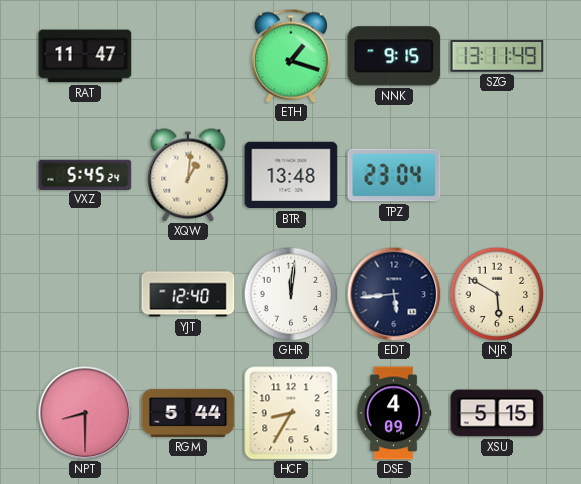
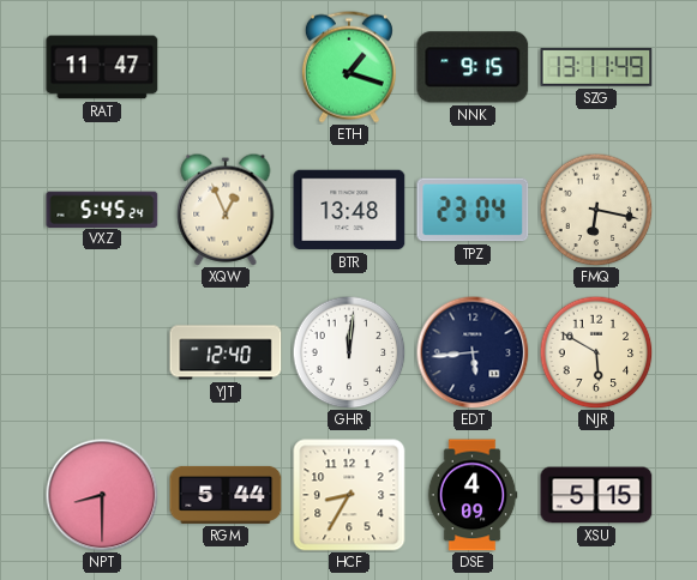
XQW: 1:01 -> 12:56
FMQ: none -> 6:17
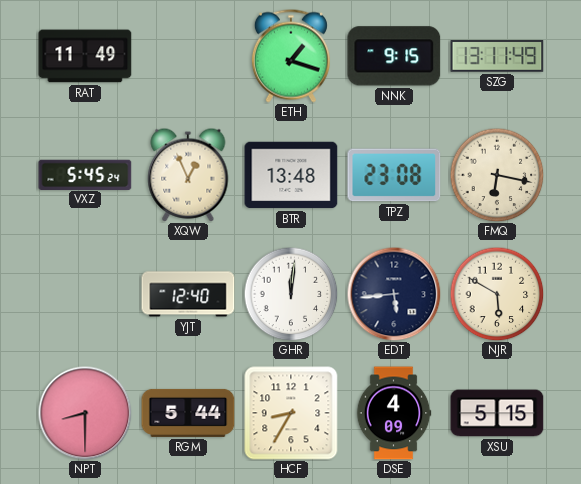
RAT: 11:47 -> 11:49
TPZ: 23:04 -> 23:08
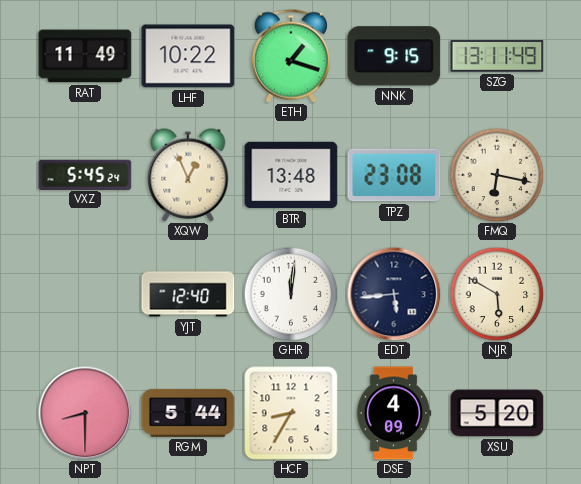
LHF: none -> 10:22
XSU: 5:15 -> 5:20
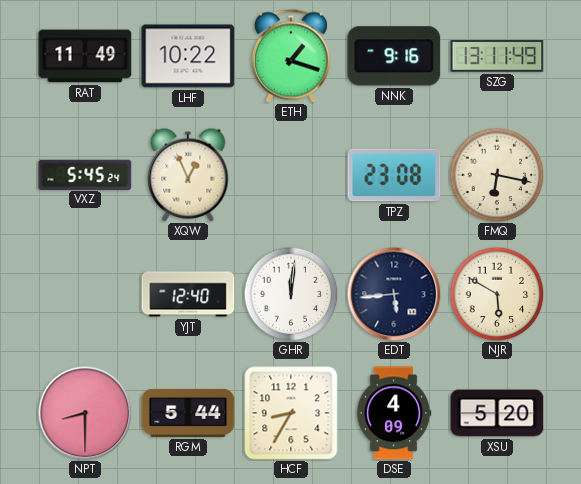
NNK: 9:15 -> 9:16
BTR: 13:48 -> none
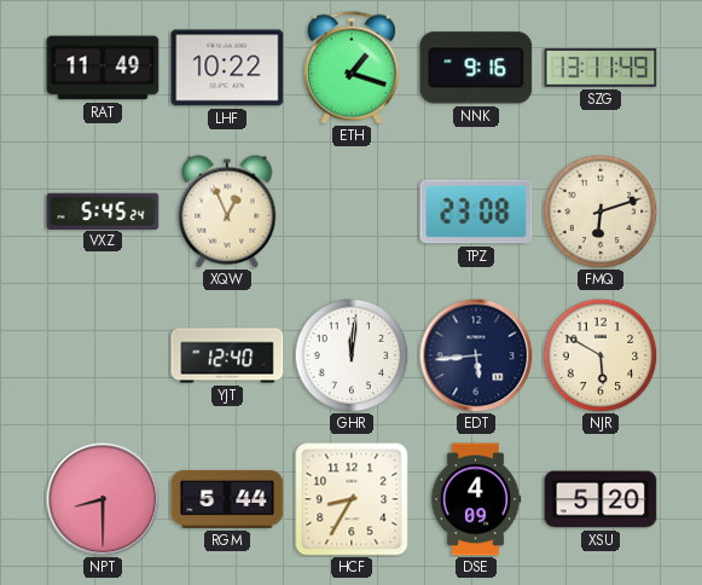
FMQ: 6:17 -> 6:12
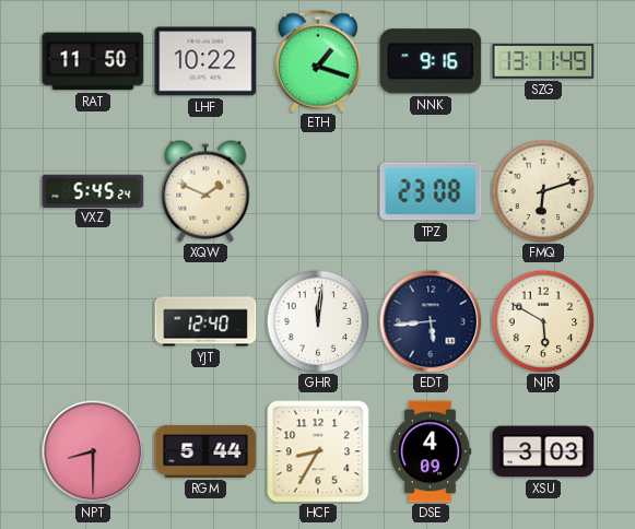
RAT: 11:49 -> 11:50
XQW: 12:56 -> 1:49
XSU: 5:20 -> 3:03
